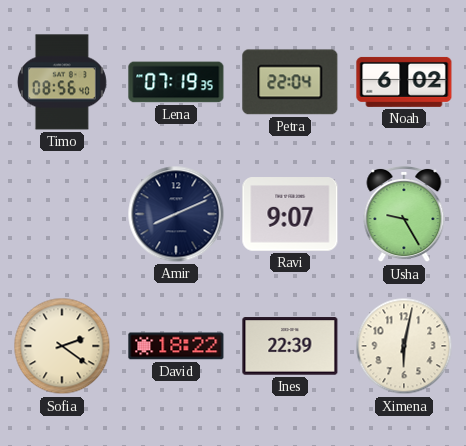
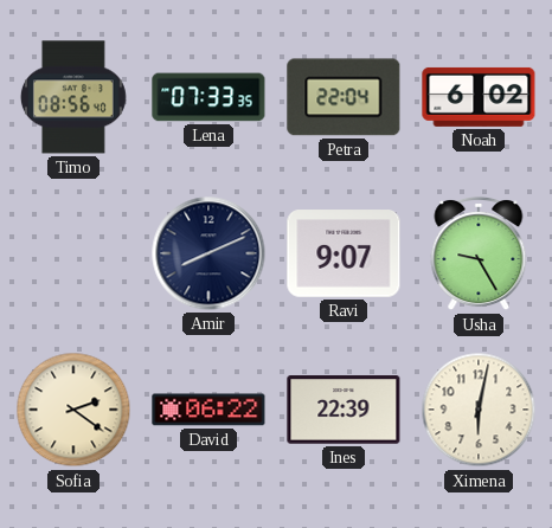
Lena: 07:19 -> 07:33
David: 18:22 -> 06:22
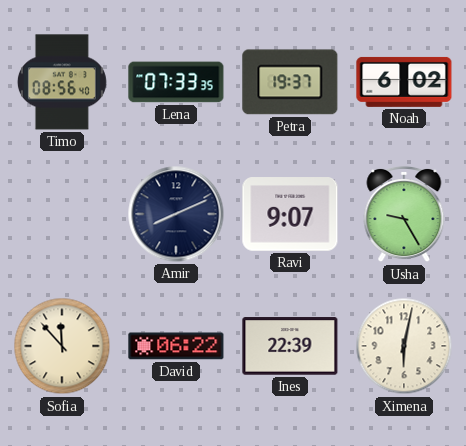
Petra: 22:04 -> 19:37
Sofia: 2:21 -> 11:53
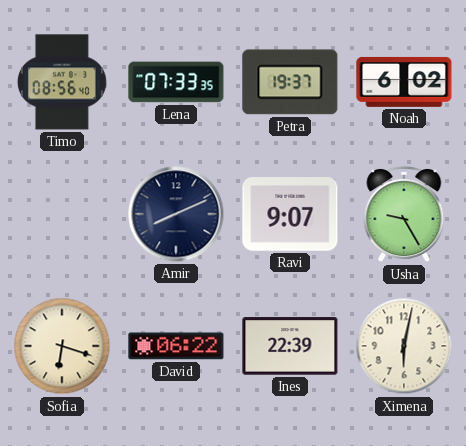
Sofia: 11:53 -> 6:18
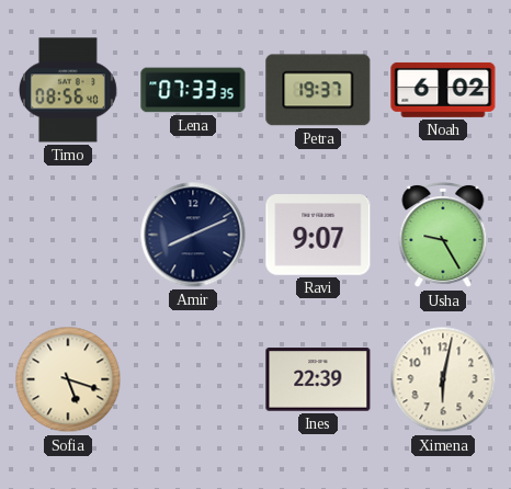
Sofia: 6:18 -> 5:18
David: 06:22 -> none
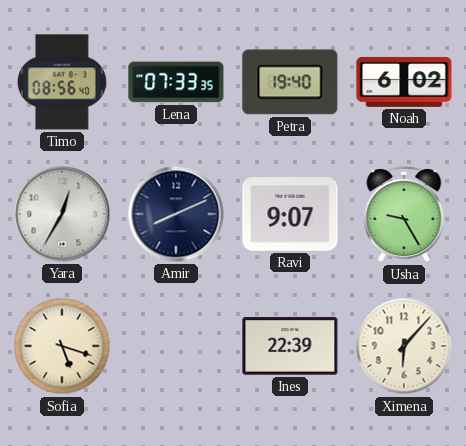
Petra: 19:37 -> 19:40
Yara: none -> 12:35
Ximena: 6:02 -> 6:07
